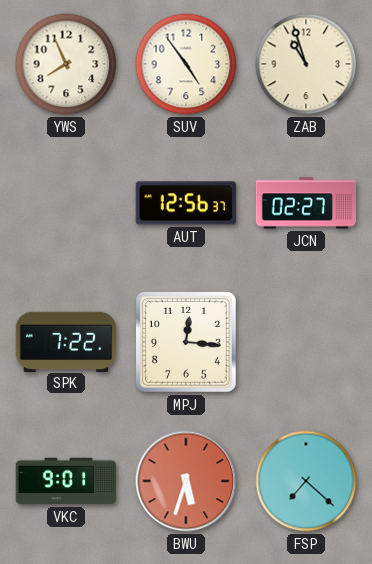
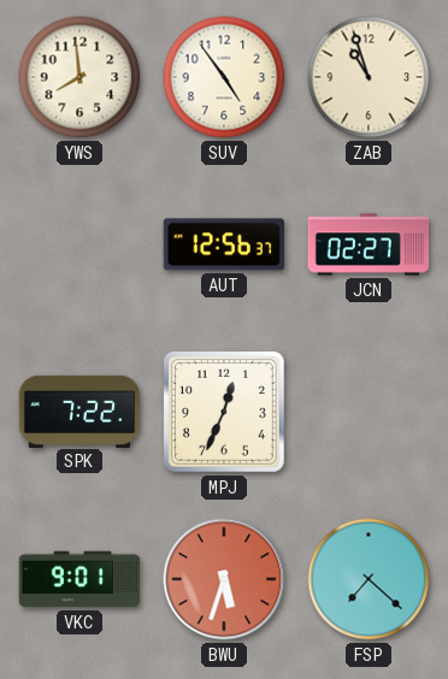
YWS: 7:56 -> 7:59
MPJ: 12:16 -> 12:34
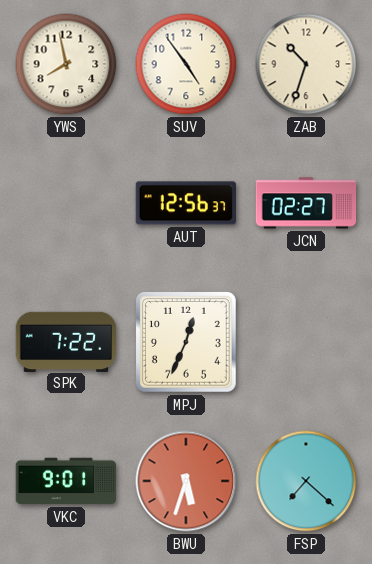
YWS: 7:59 -> 7:58
ZAB: 10:57 -> 10:33
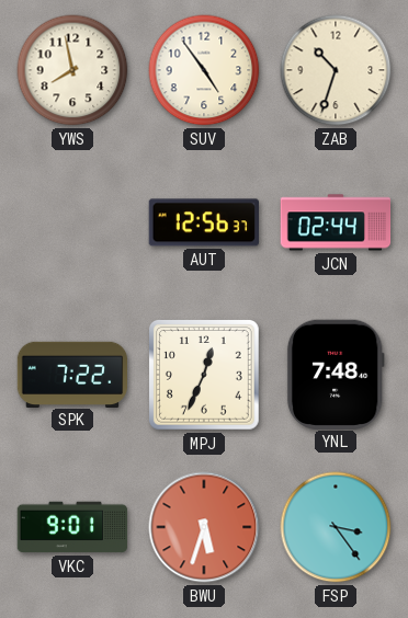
JCN: 02:27 -> 02:44
YNL: none -> 7:48
FSP: 7:22 -> 3:24
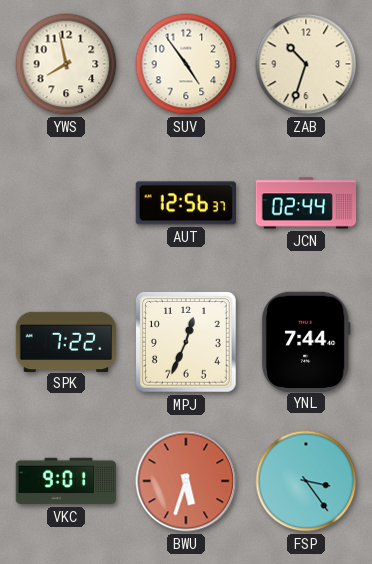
YNL: 7:48 -> 7:44
